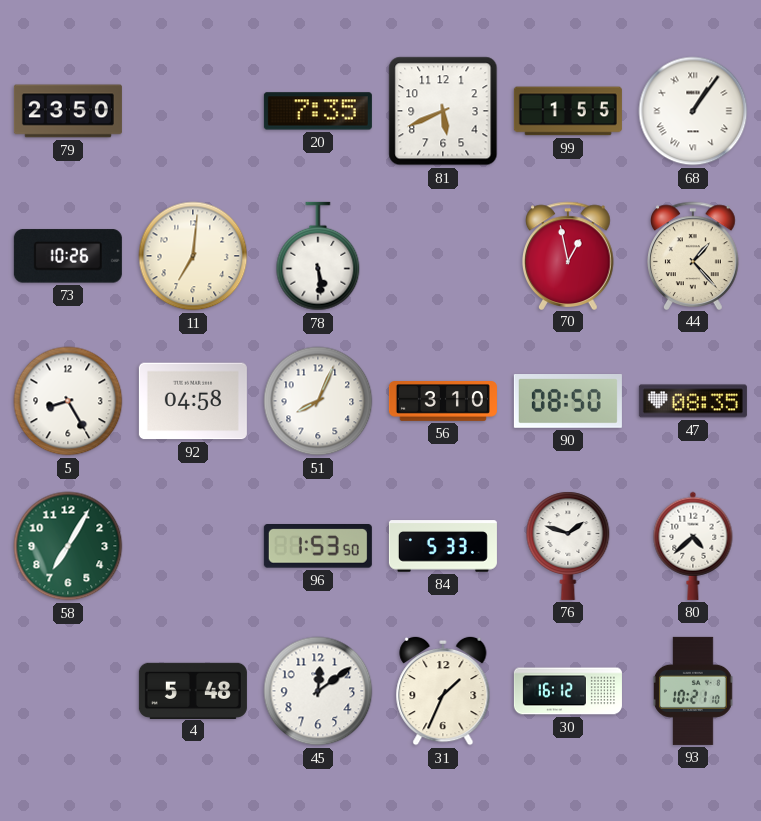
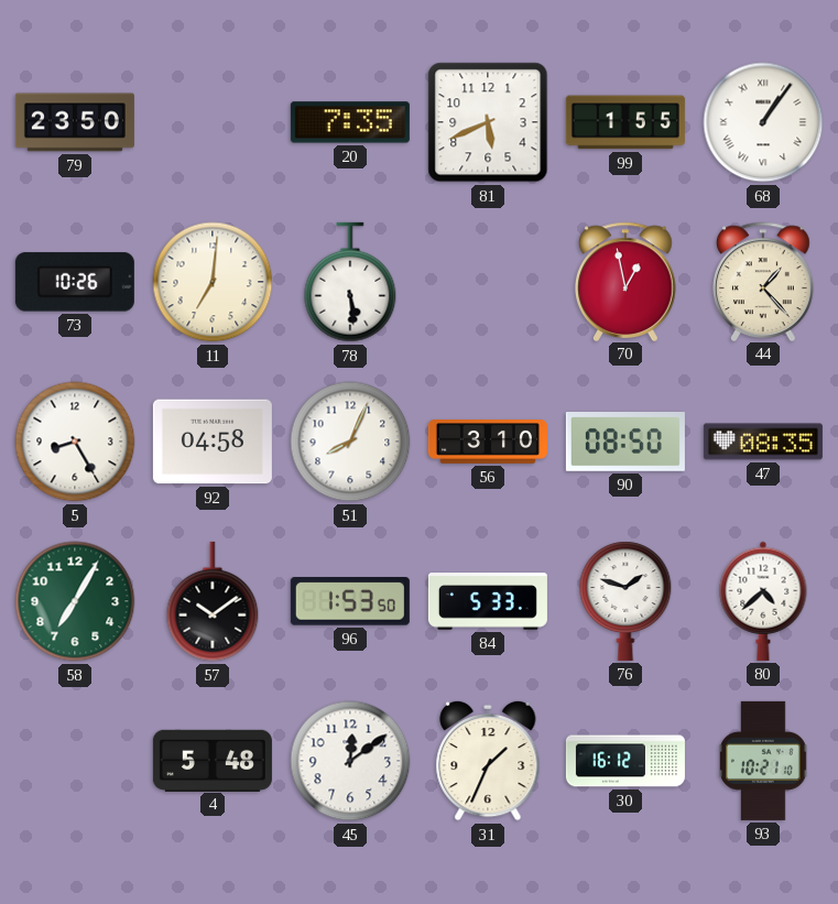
57: none -> 10:09
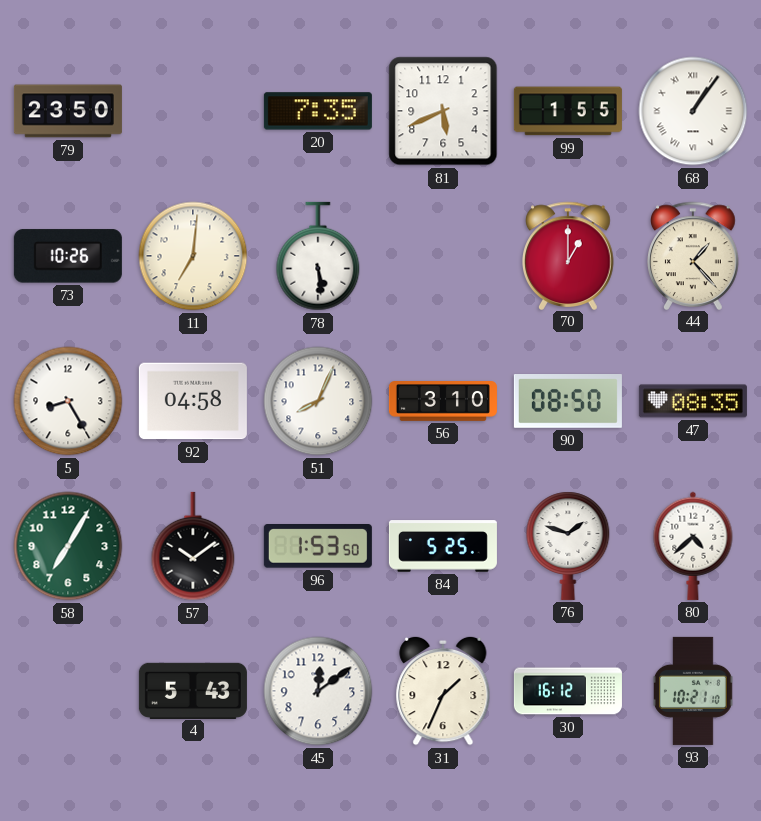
70: 12:58 -> 1:00
84: 5:33 -> 5:25
4: 5:48 -> 5:43
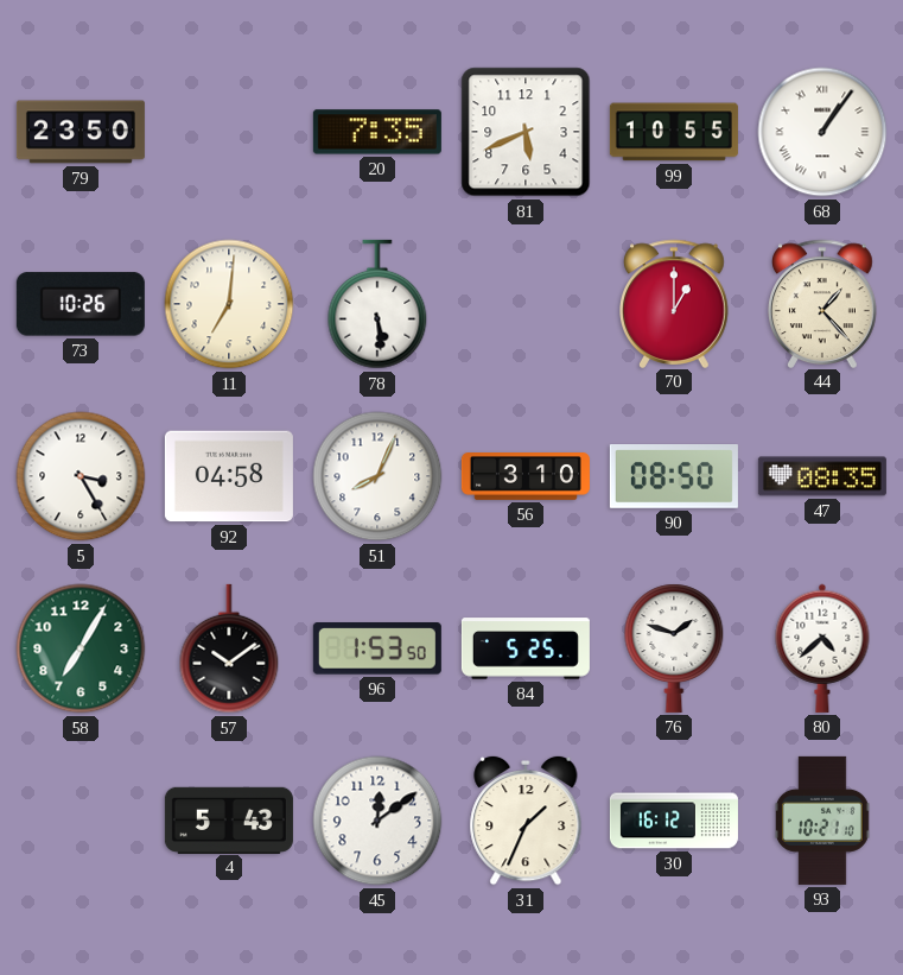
99: 1:55 -> 10:55
5: 8:25 -> 3:25
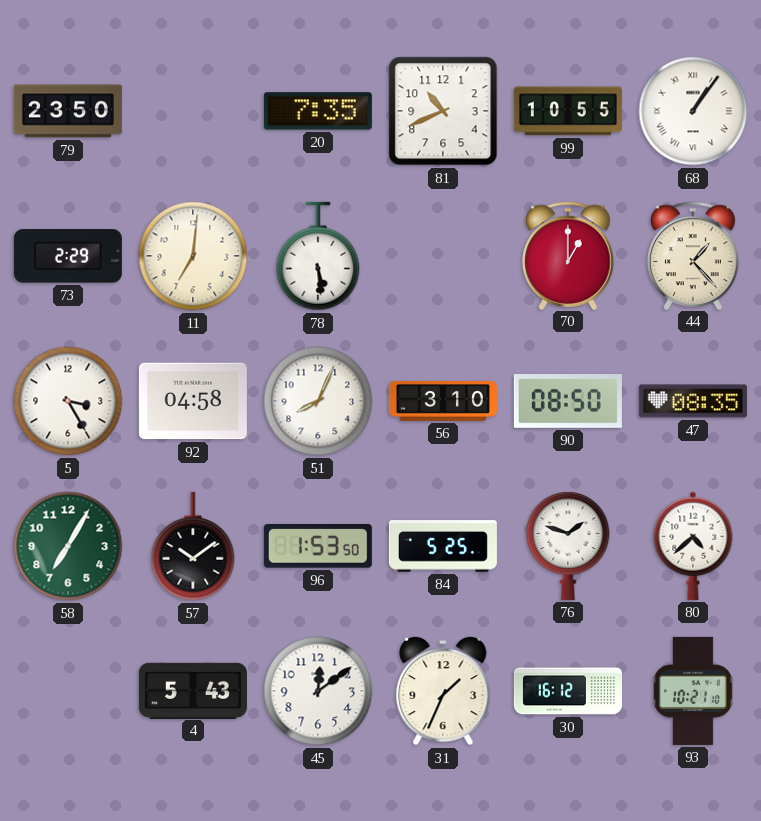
81: 5:41 -> 10:41
73: 10:26 -> 2:29
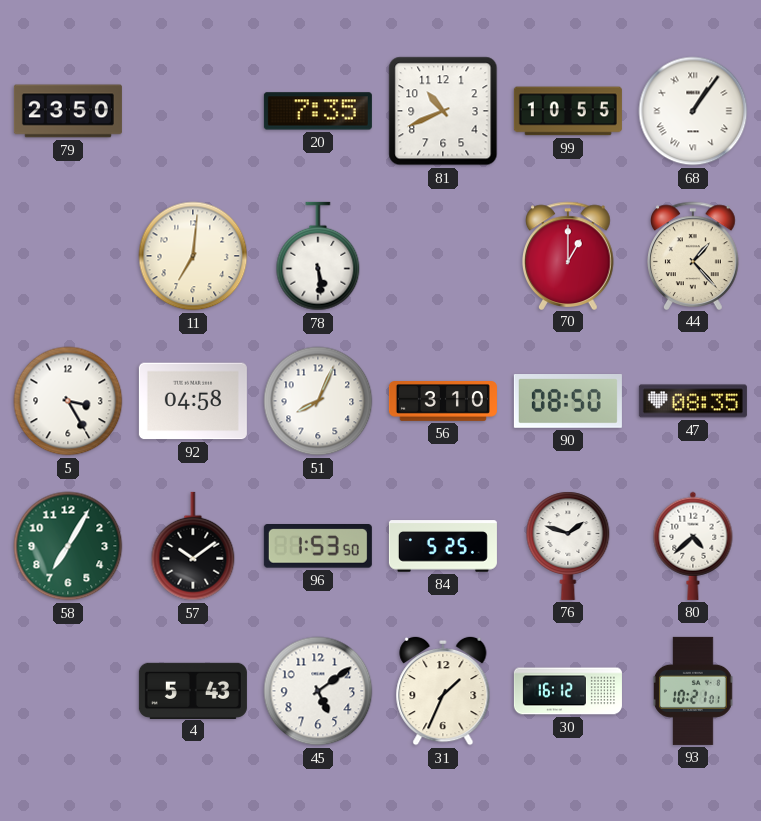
73: 2:29 -> none
45: 12:09 -> 5:09
93: 10:21:10 -> 10:21:01
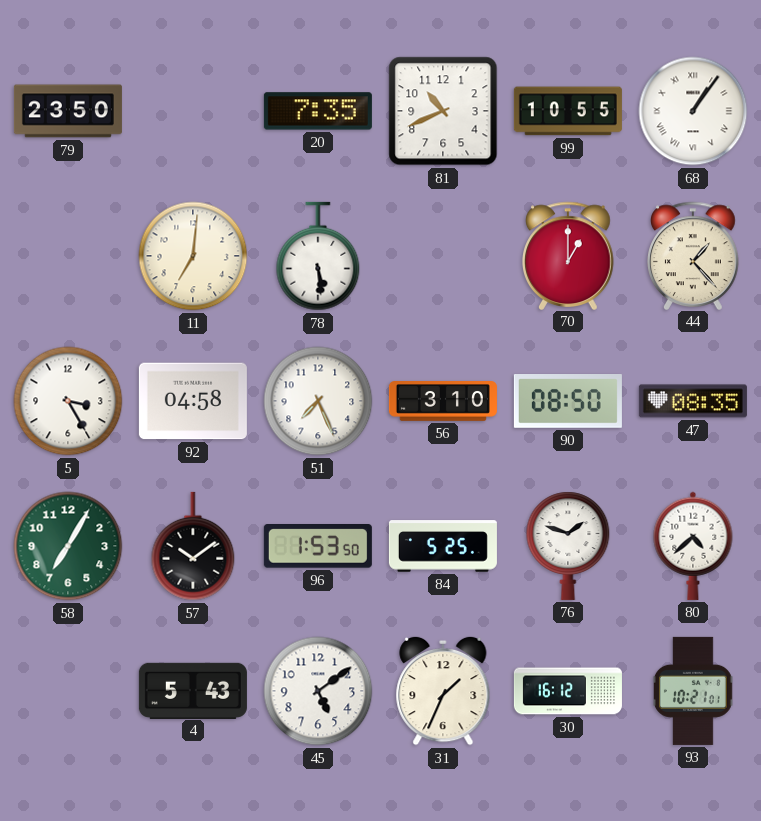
51: 8:04 -> 7:26
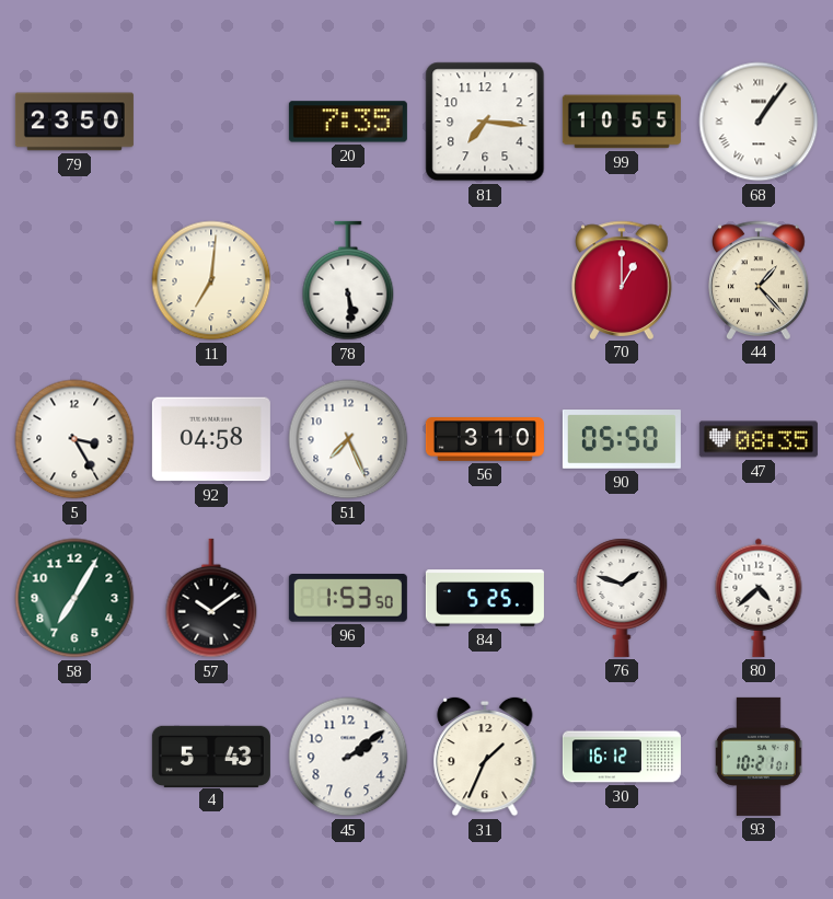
81: 10:41 -> 7:16
90: 08:50 -> 05:50
45: 5:09 -> 2:09
